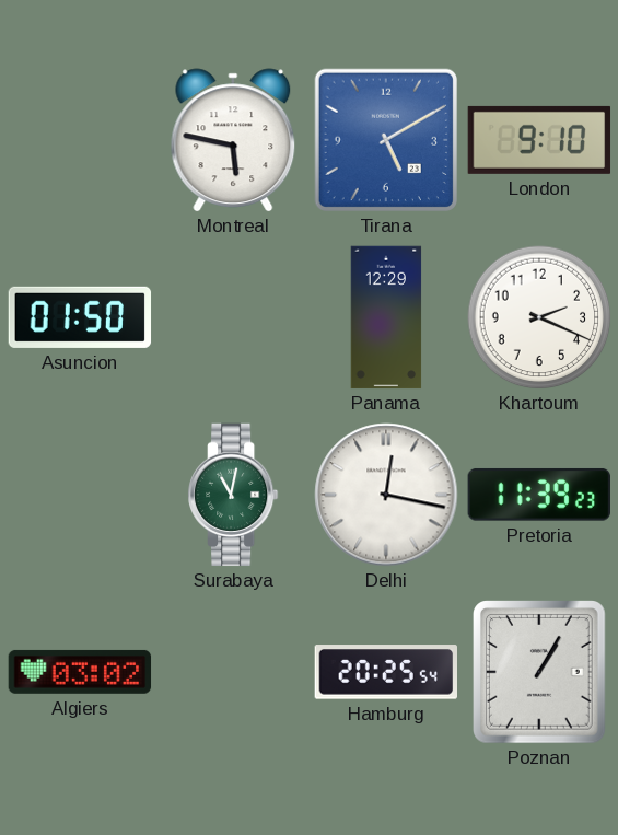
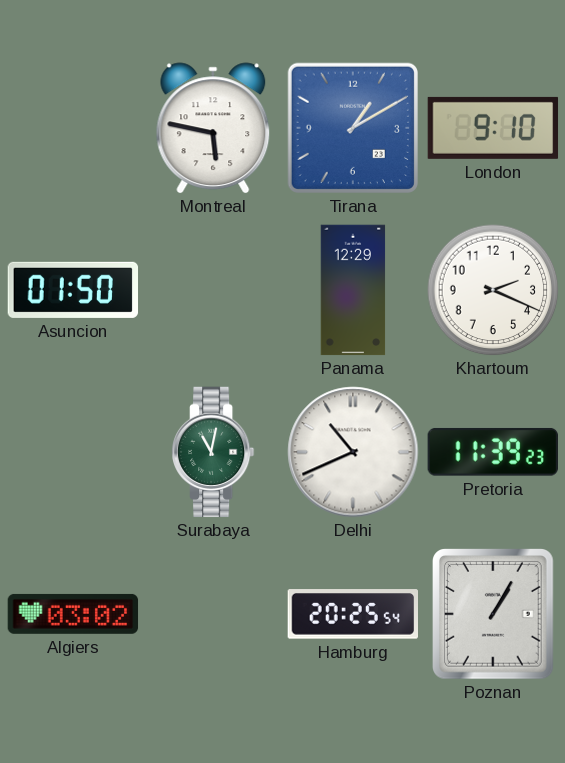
Tirana: 5:10 -> 1:10
Delhi: 12:17 -> 10:41
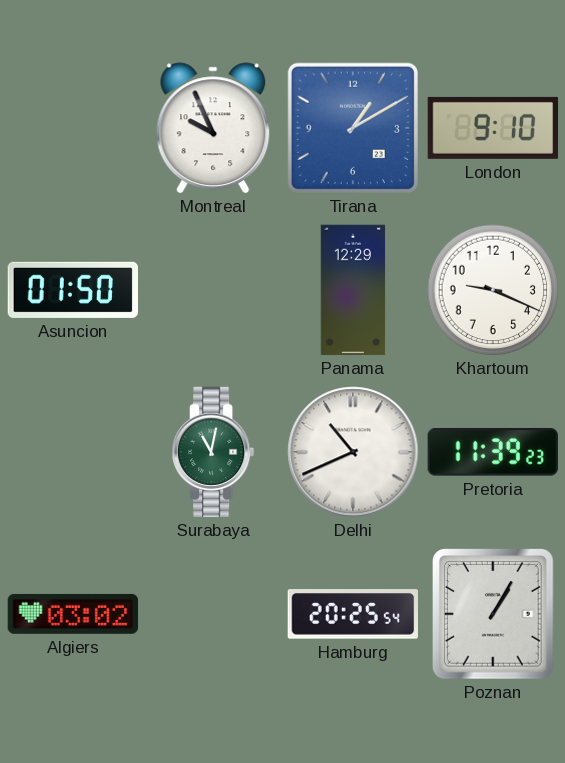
Montreal: 5:47 -> 9:56
Khartoum: 2:19 -> 9:19
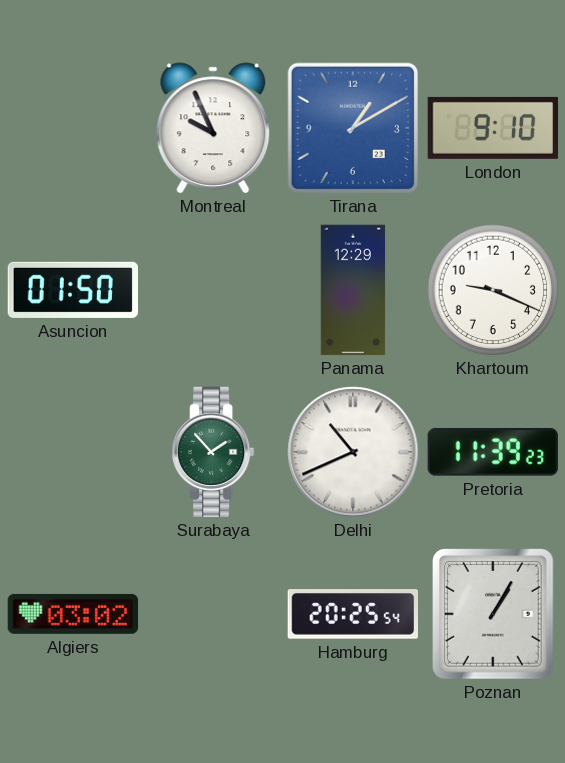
Surabaya: 11:02 -> 1:53
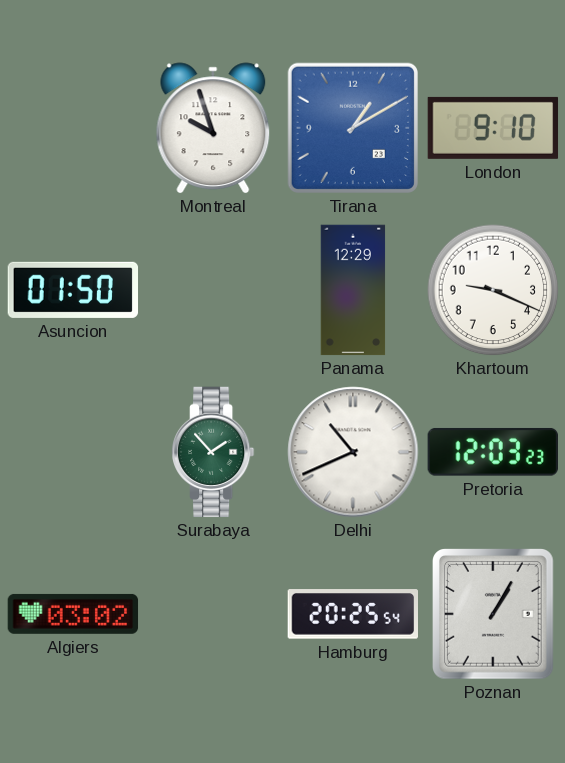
Montreal: 9:56 -> 9:57
Pretoria: 11:39 -> 12:03
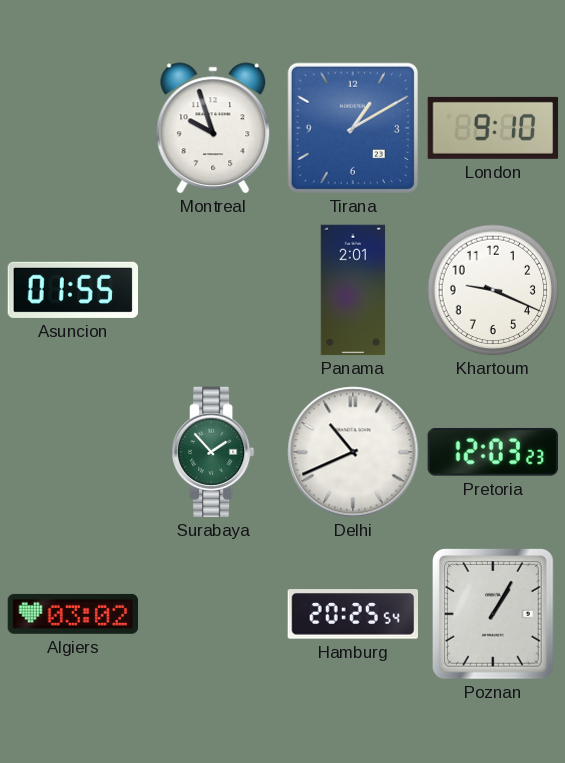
Asuncion: 01:50 -> 01:55
Panama: 12:29 -> 2:01
